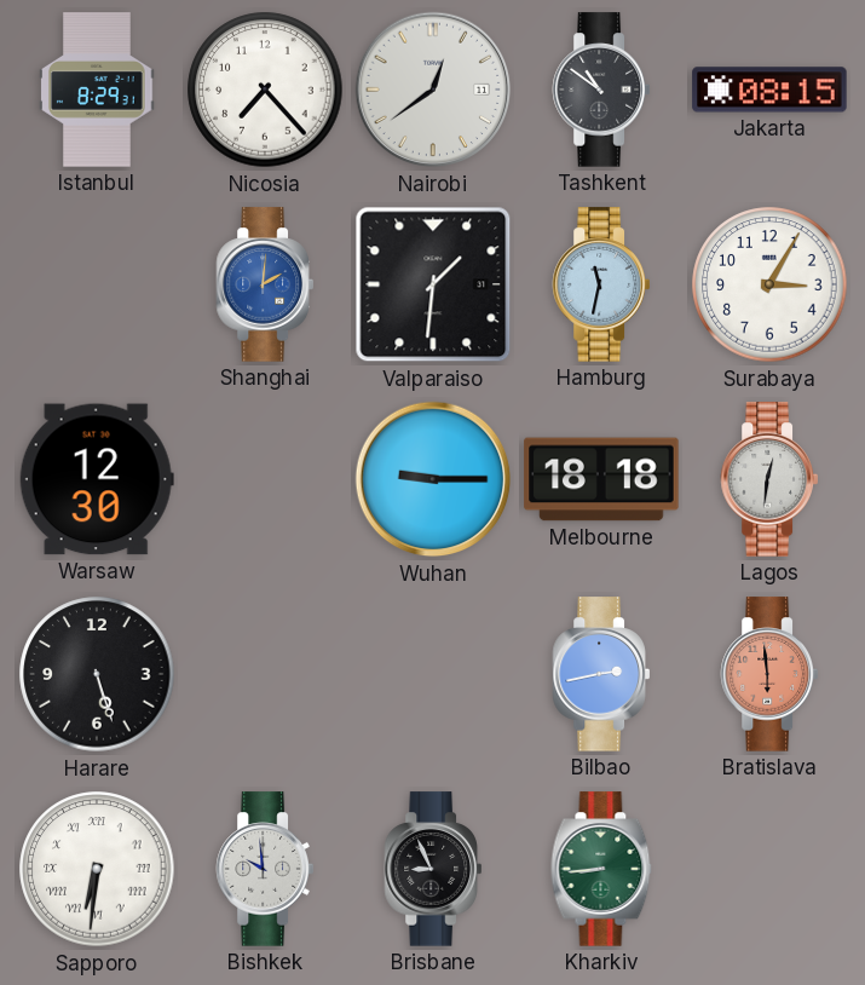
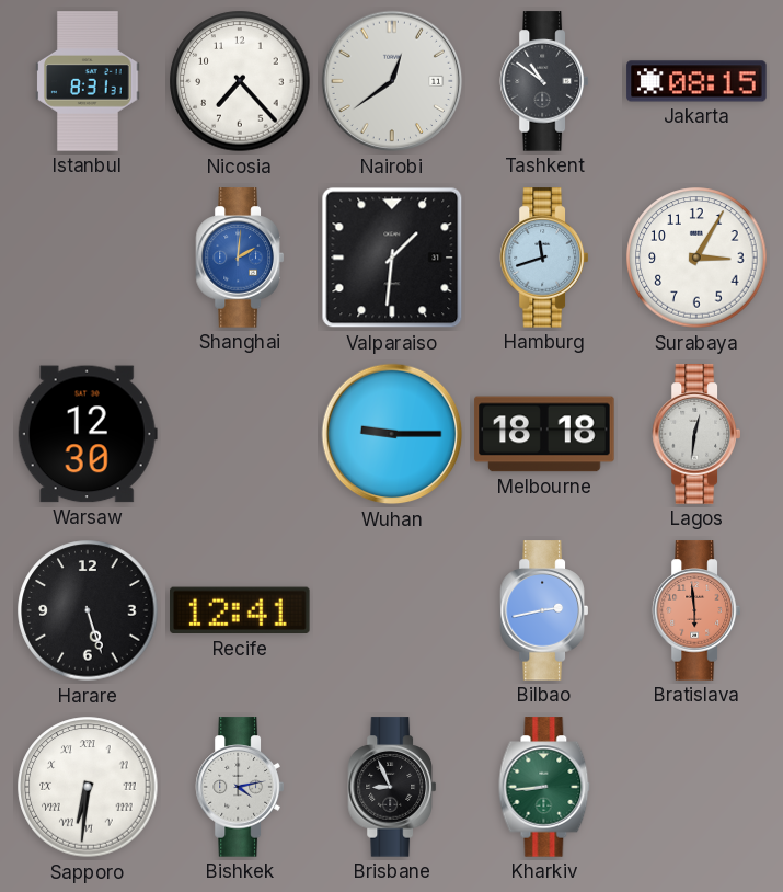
Istanbul: 8:29 -> 8:31
Hamburg: 11:32 -> 11:42
Recife: none -> 12:41
Bishkek: 9:59 -> 4:13
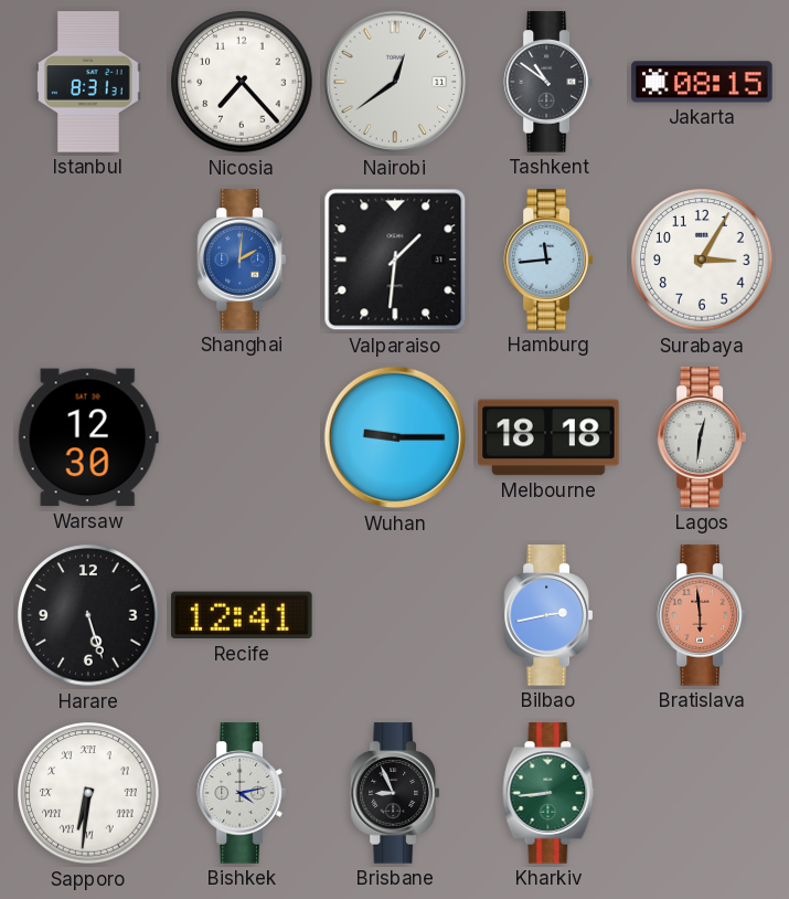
Hamburg: 11:42 -> 11:44
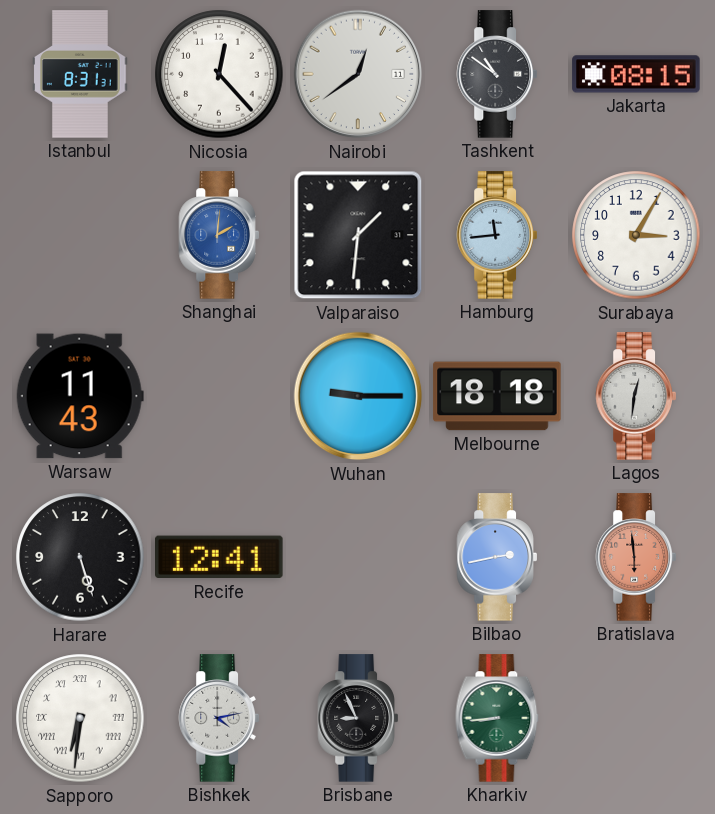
Nicosia: 7:23 -> 12:23
Warsaw: 12:30 -> 11:43
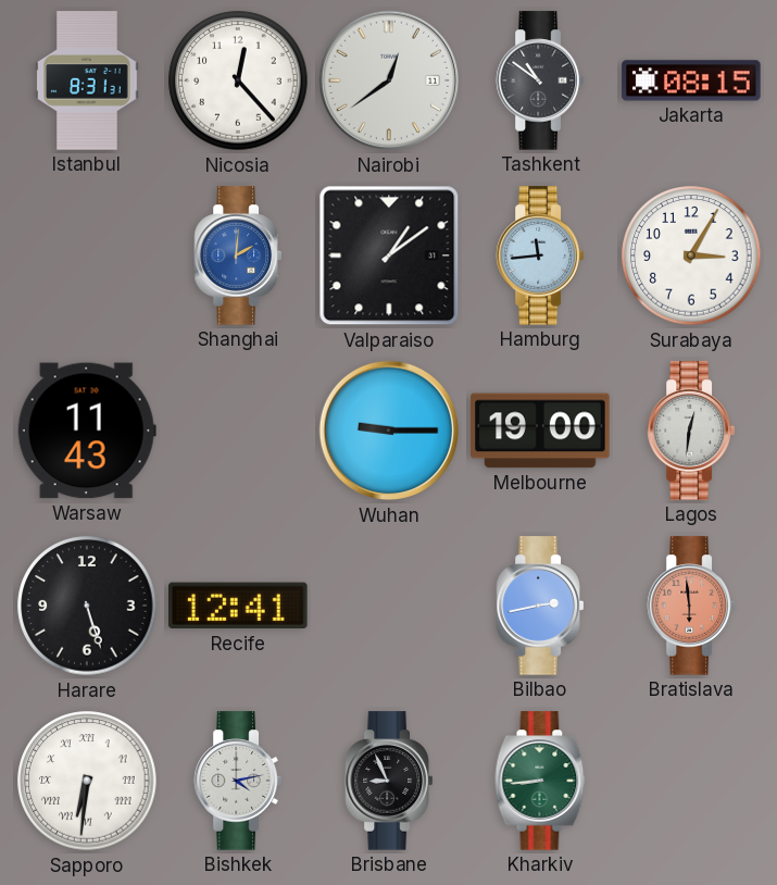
Valparaiso: 1:31 -> 1:09
Melbourne: 18:18 -> 19:00
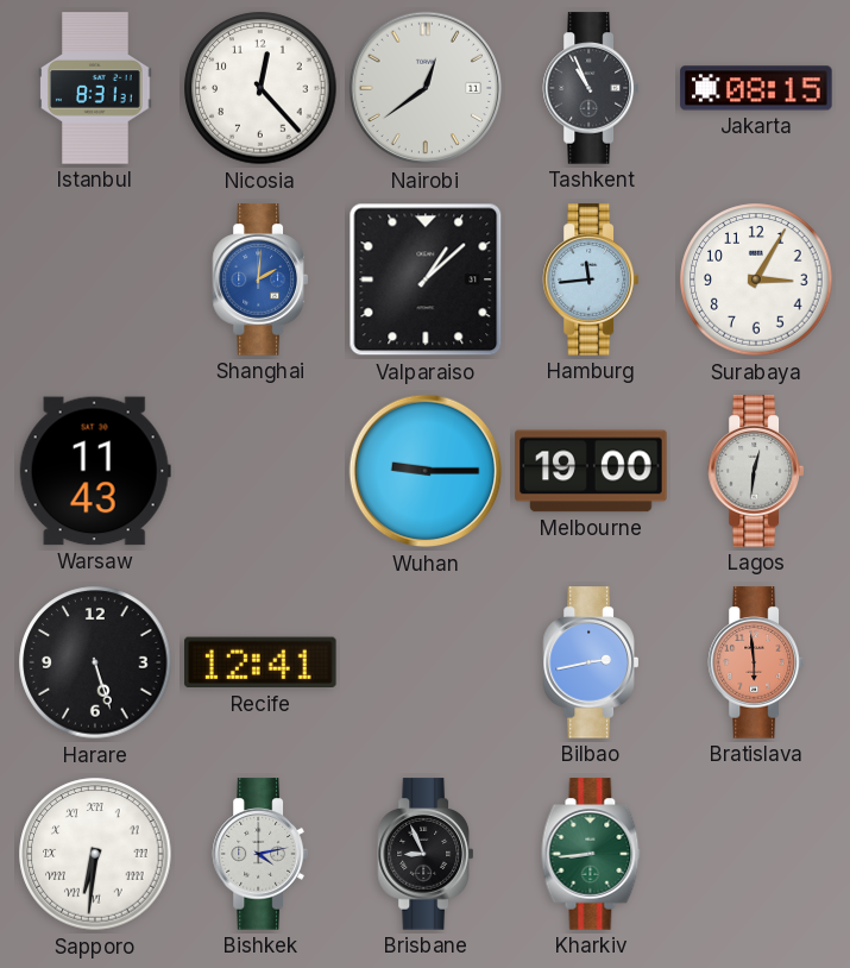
Tashkent: 10:51 -> 10:56
Valparaiso: 1:09 -> 1:08
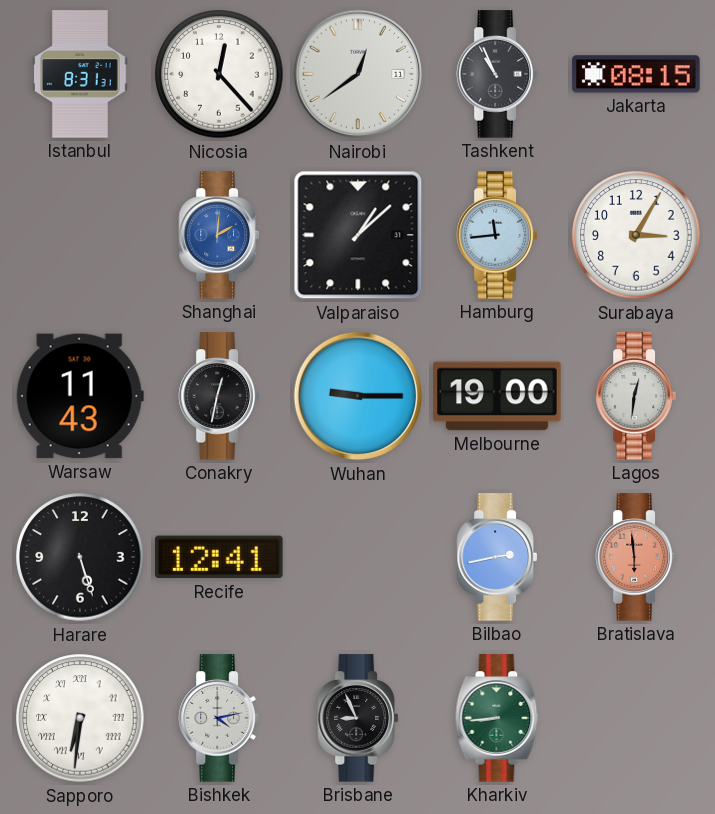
Conakry: none -> 12:32
